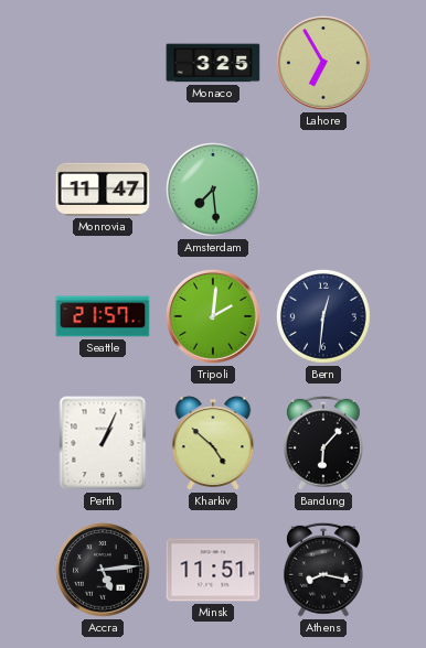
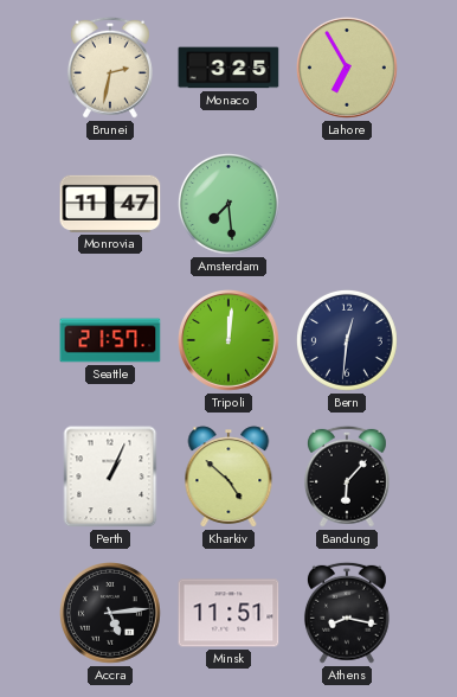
Brunei: none -> 2:32
Tripoli: 2:01 -> 12:01
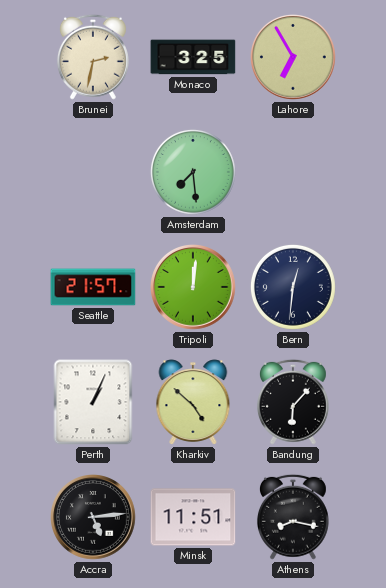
Monrovia: 11:47 -> none
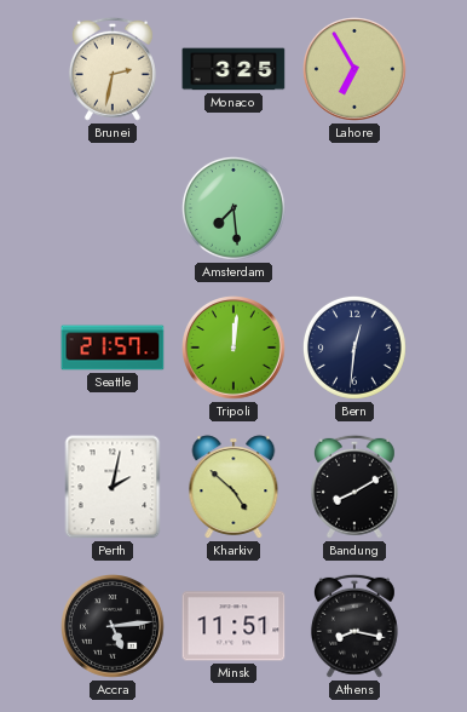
Perth: 1:04 -> 2:02
Bandung: 6:07 -> 8:10
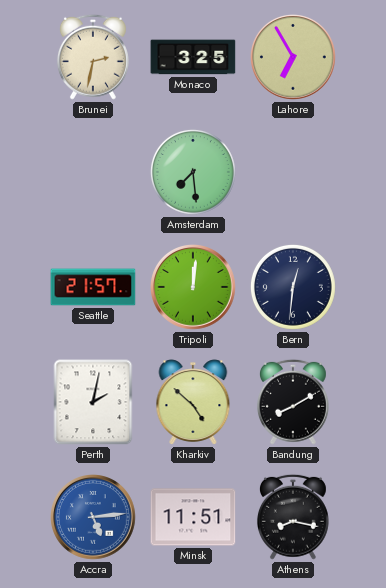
Accra dial: black -> blue
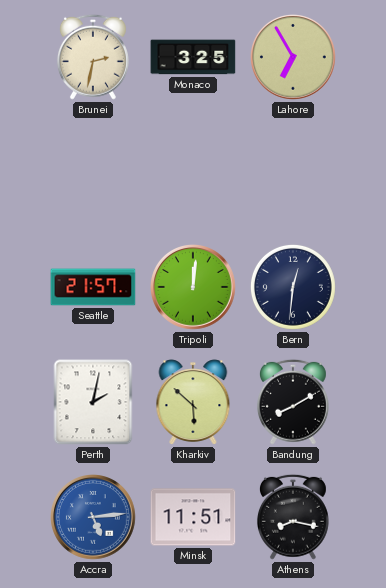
Amsterdam: 7:29 -> none
Kharkiv: 4:52 -> 5:52
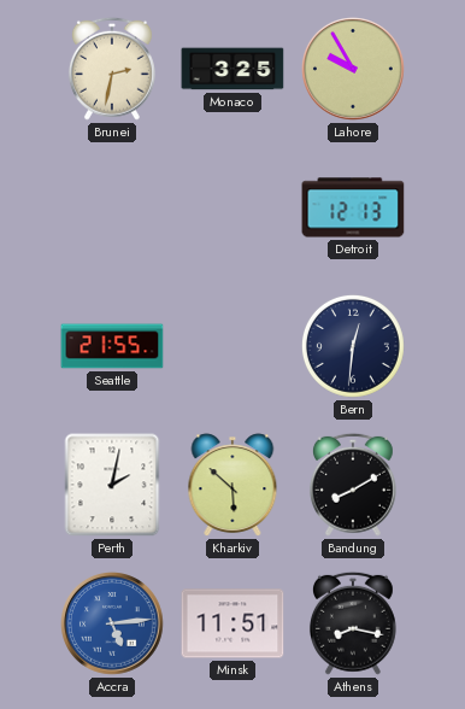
Lahore: 6:55 -> 9:55
Detroit: none -> 12:13
Seattle: 21:57 -> 21:55
Tripoli: 12:01 -> none
